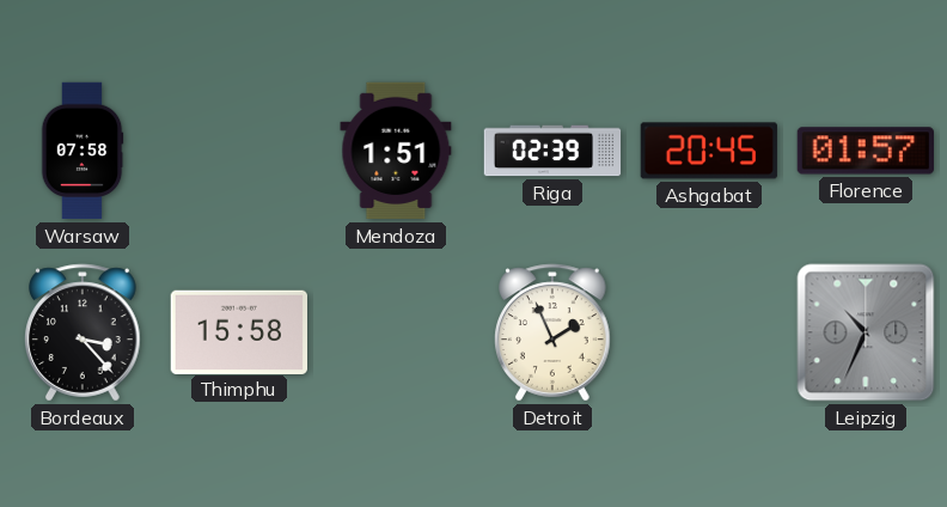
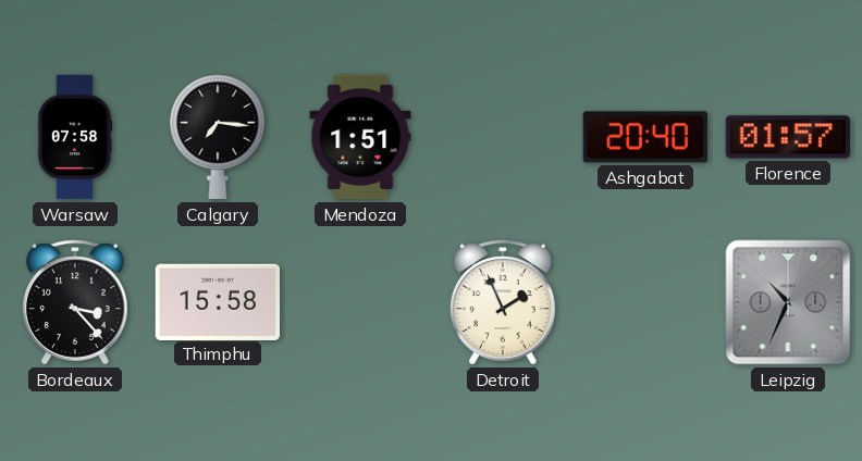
Calgary: none -> 7:16
Riga: 02:39 -> none
Ashgabat: 20:45 -> 20:40
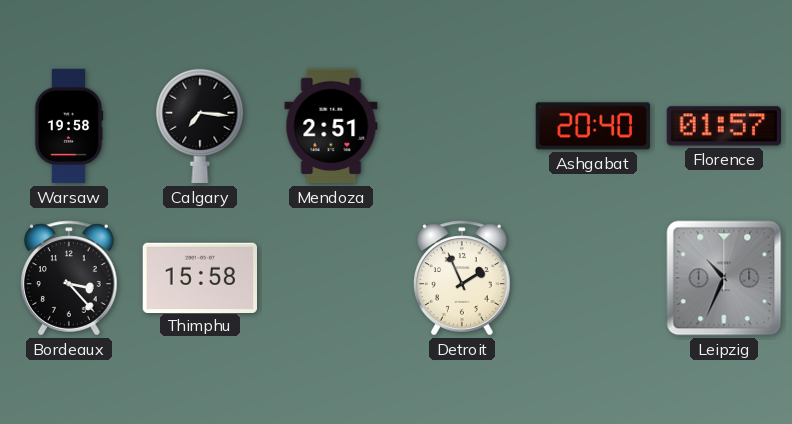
Warsaw: 07:58 -> 19:58
Mendoza: 1:51 -> 2:51
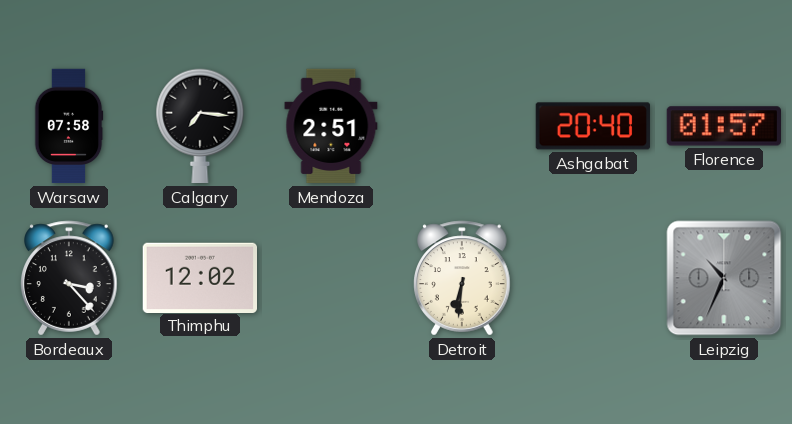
Warsaw: 19:58 -> 07:58
Thimphu: 15:58 -> 12:02
Detroit: 1:56 -> 6:31
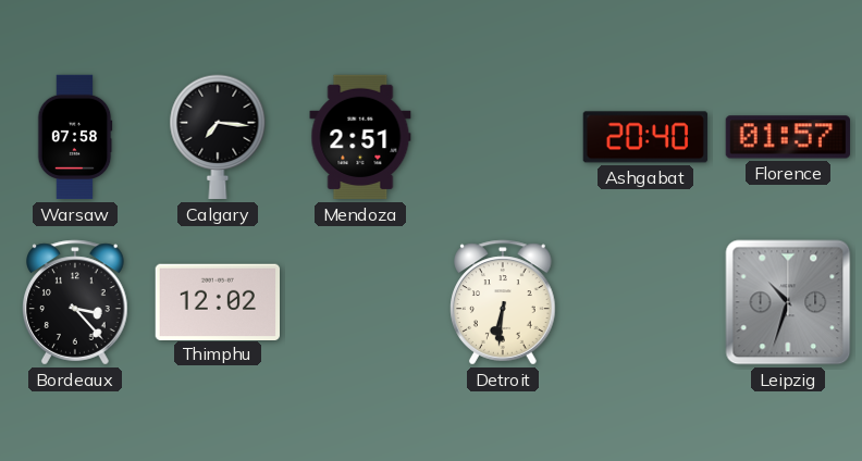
Leipzig: 10:34 -> 10:33
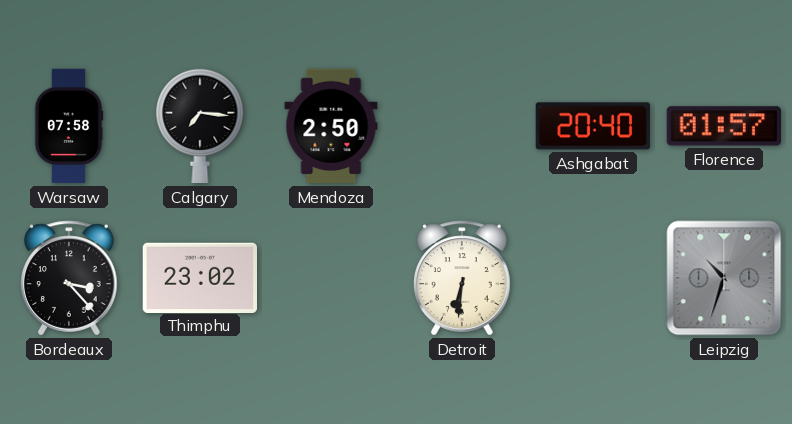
Mendoza: 2:51 -> 2:50
Thimphu: 12:02 -> 23:02
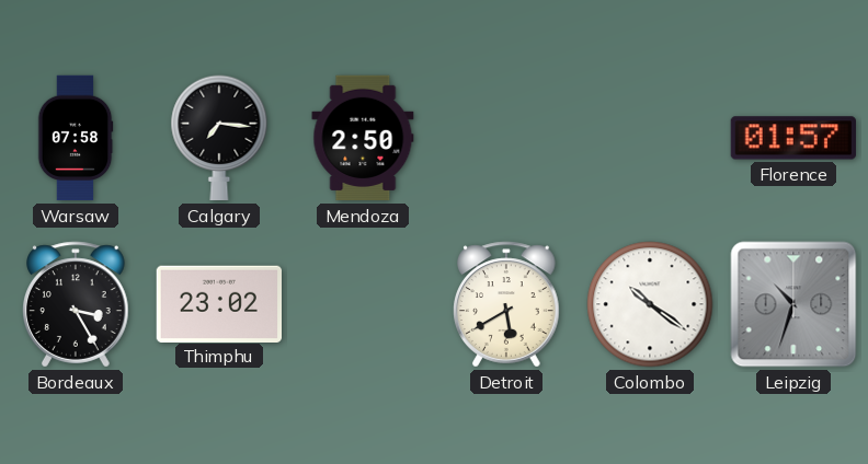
Ashgabat: 20:40 -> none
Bordeaux: 3:23 -> 3:25
Detroit: 6:31 -> 5:40
Colombo: none -> 10:21
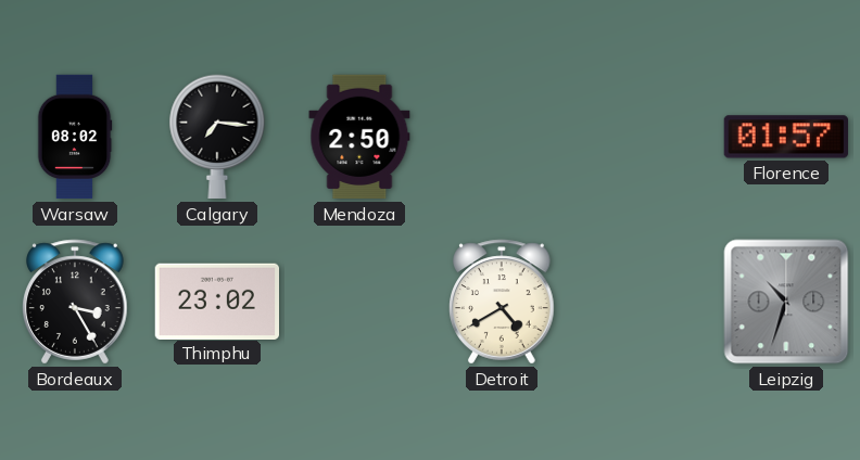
Warsaw: 07:58 -> 08:02
Detroit: 5:40 -> 4:40
Colombo: 10:21 -> none
